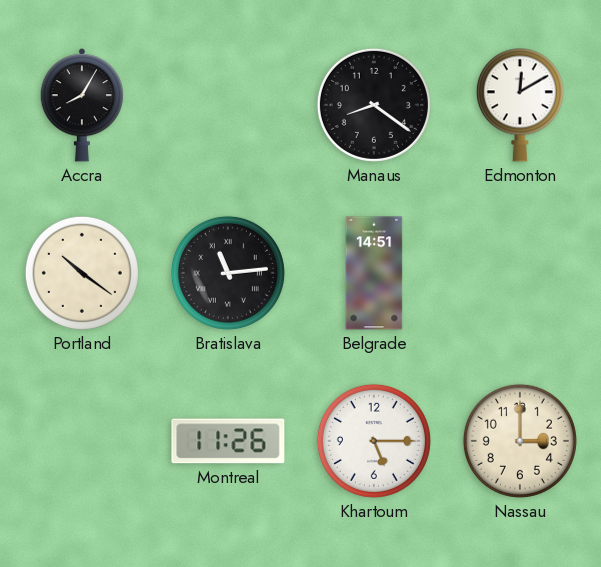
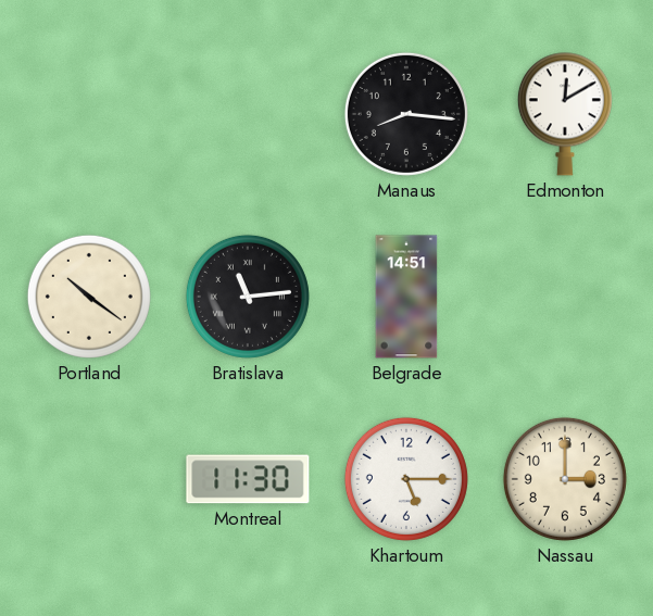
Accra: 8:05 -> none
Manaus: 8:21 -> 8:16
Montreal: 11:26 -> 11:30
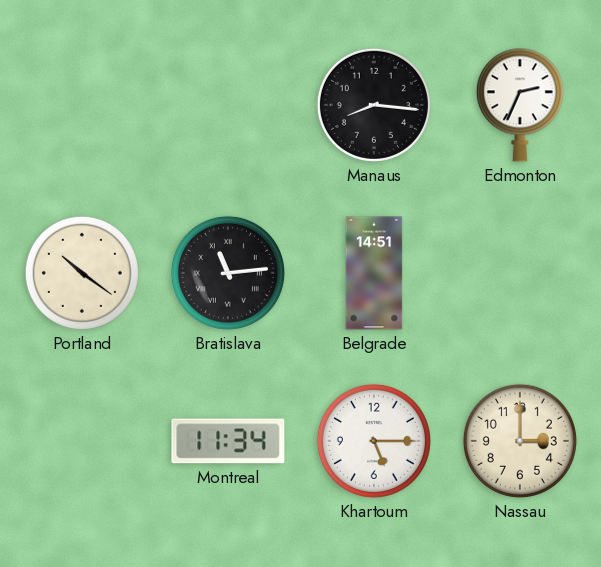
Edmonton: 12:10 -> 2:34
Montreal: 11:30 -> 11:34
